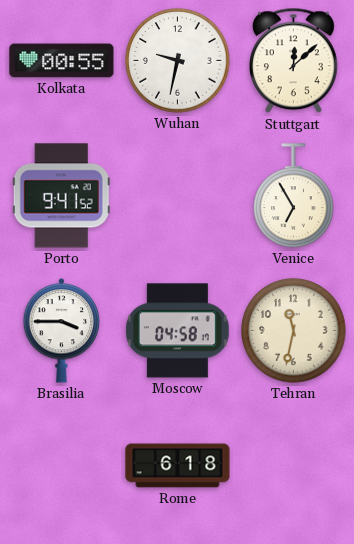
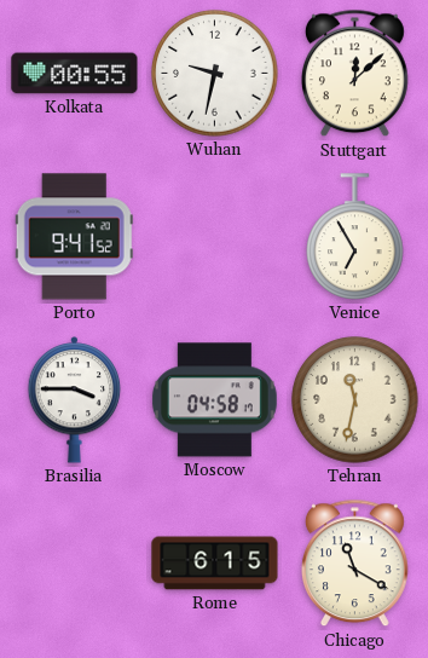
Rome: 6:18 -> 6:15
Chicago: none -> 11:20
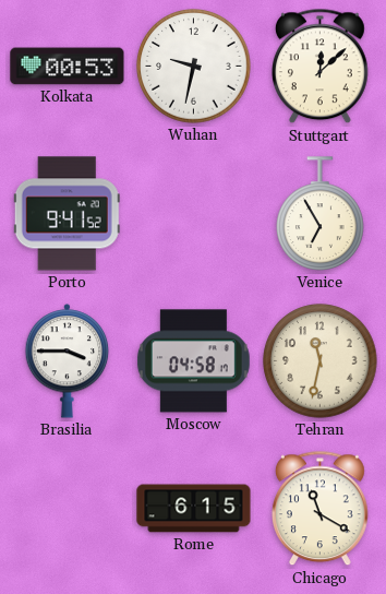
Kolkata: 00:55 -> 00:53
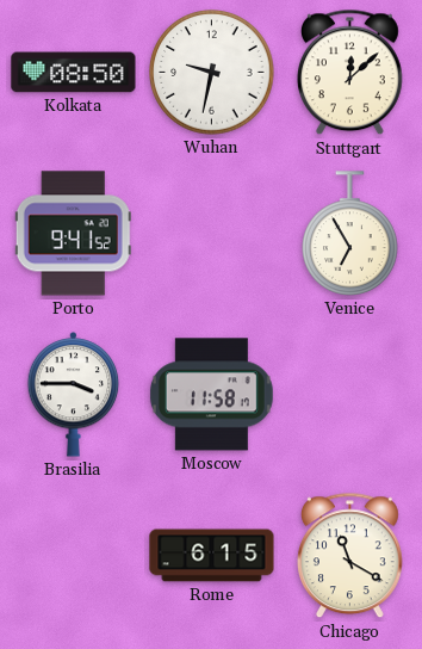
Kolkata: 00:53 -> 08:50
Moscow: 04:58 -> 11:58
Tehran: 11:32 -> none
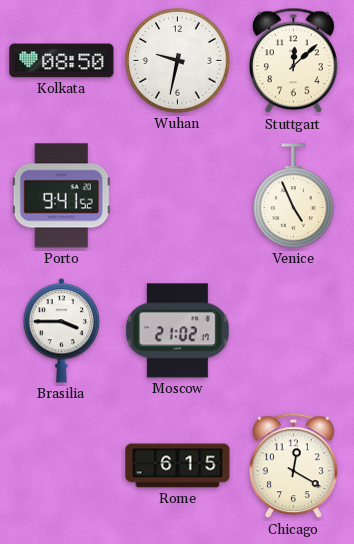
Venice: 6:55 -> 4:56
Moscow: 11:58 -> 21:02
Chicago: 11:20 -> 12:20
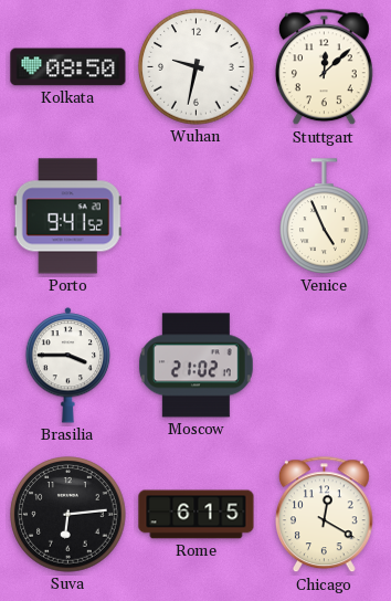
Suva: none -> 6:14
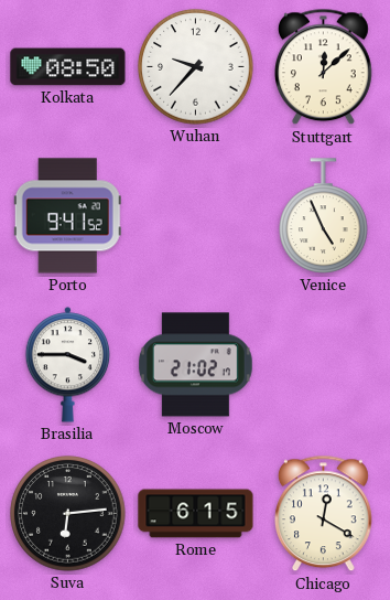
Wuhan: 9:32 -> 9:37
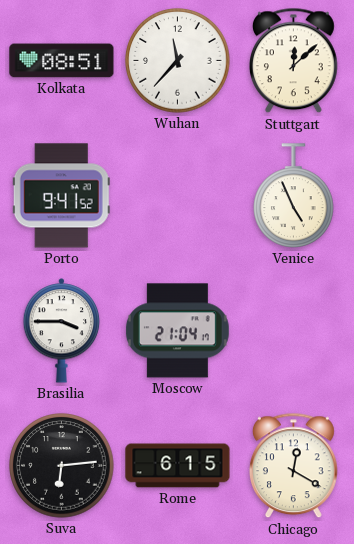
Kolkata: 08:50 -> 08:51
Wuhan: 9:37 -> 11:37
Moscow: 21:02 -> 21:04
